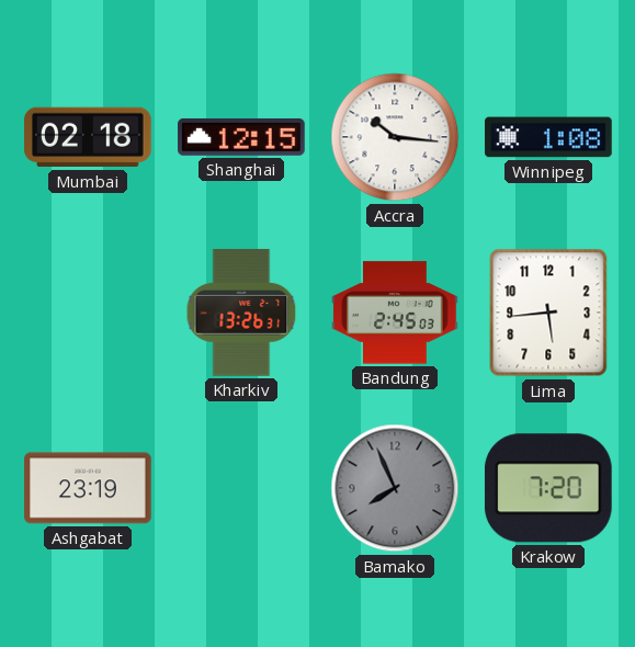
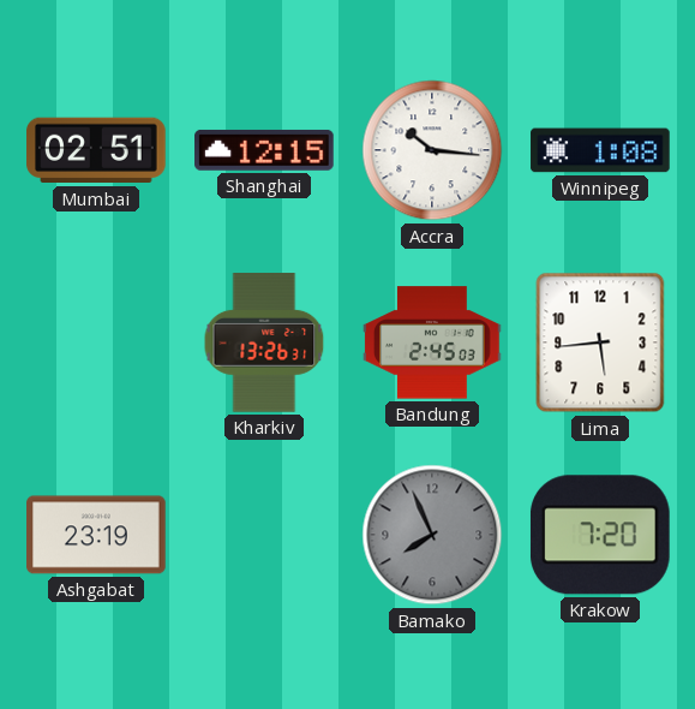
Mumbai: 02:18 -> 02:51
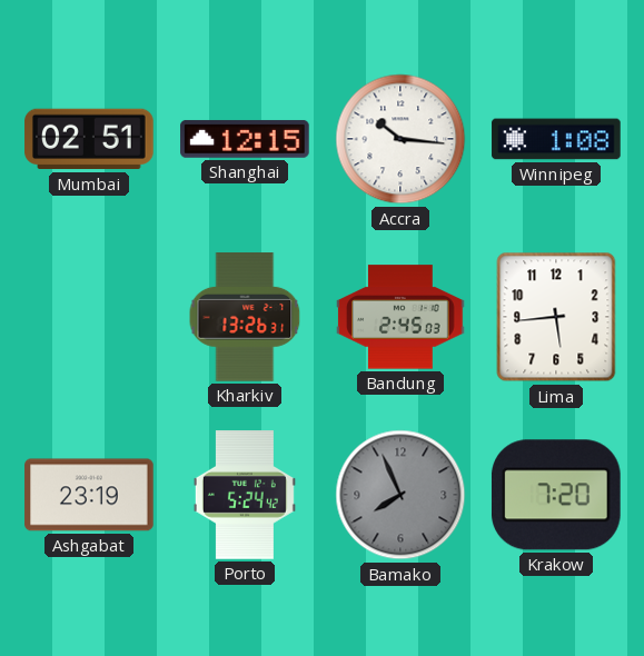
Porto: none -> 5:24
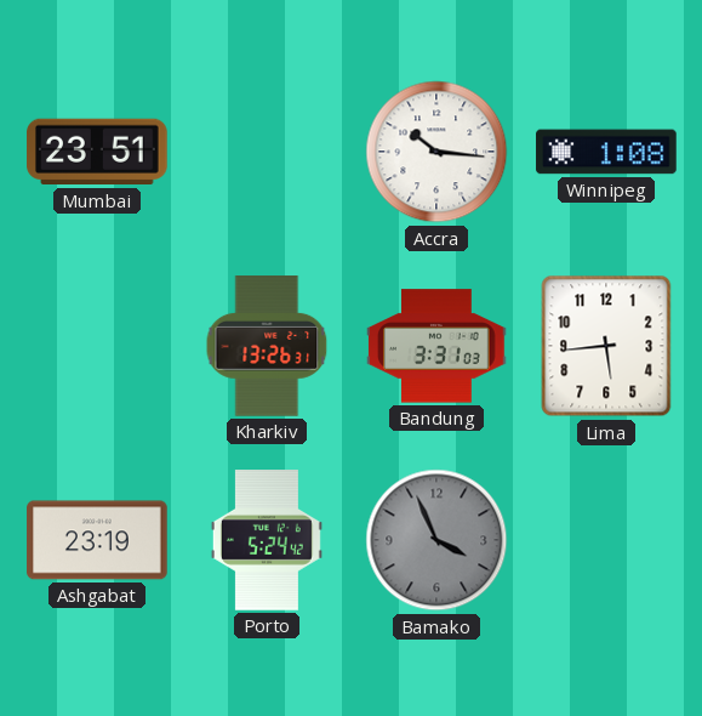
Mumbai: 02:51 -> 23:51
Shanghai: 12:15 -> none
Bandung: 2:45 -> 3:31
Bamako: 7:56 -> 3:56
Krakow: 7:20 -> none
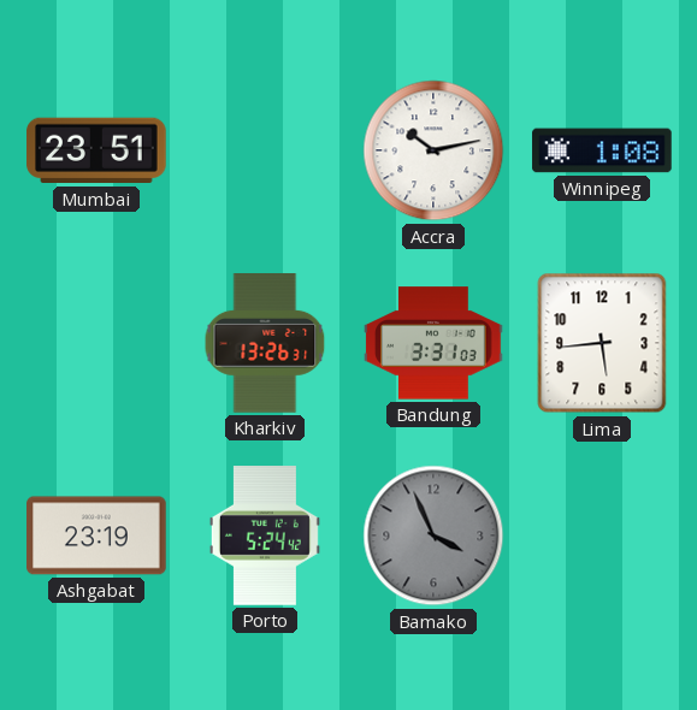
Accra: 10:16 -> 10:13
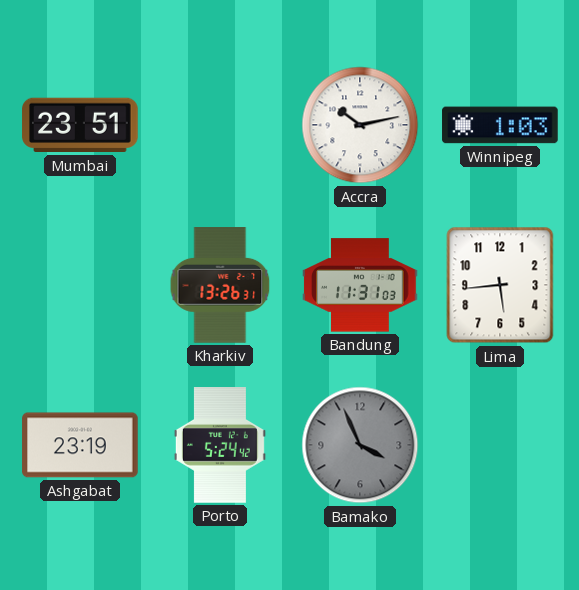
Winnipeg: 1:08 -> 1:03
Bandung: 3:31 -> 11:31
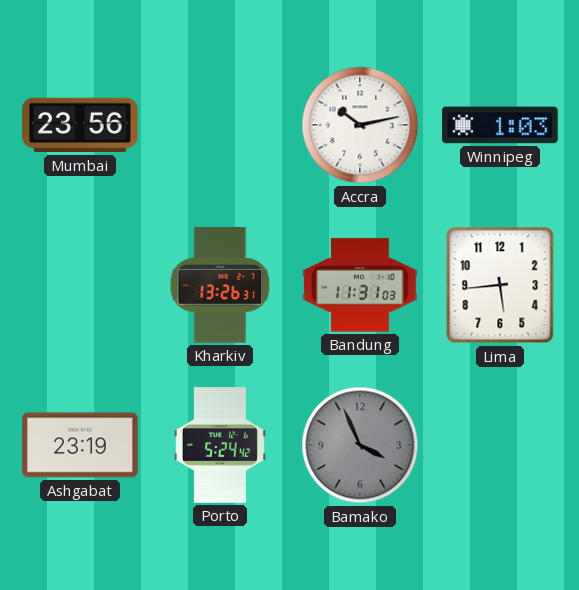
Mumbai: 23:51 -> 23:56
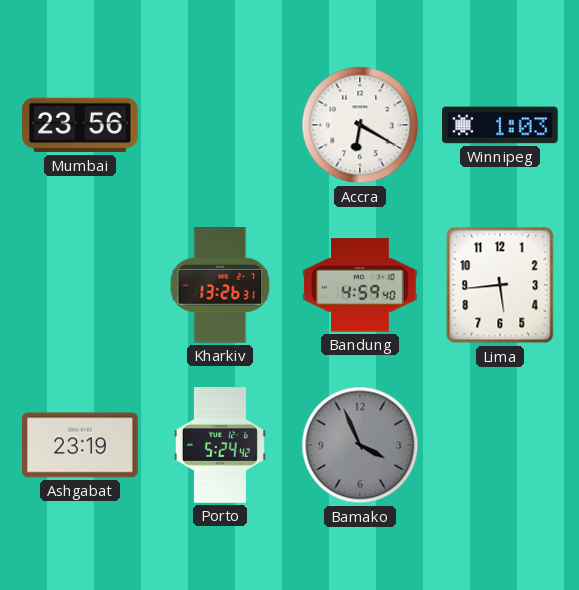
Accra: 10:13 -> 6:20
Bandung: 11:31 -> 4:59
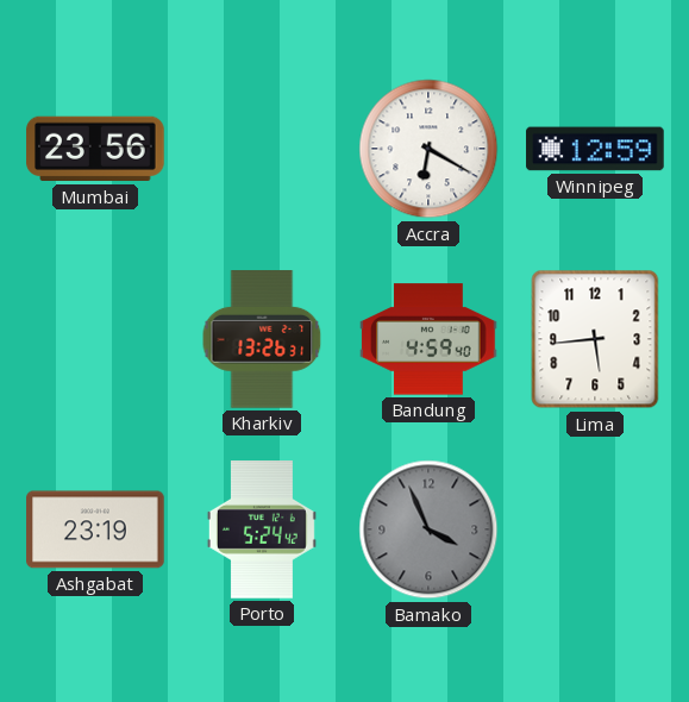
Winnipeg: 1:03 -> 12:59
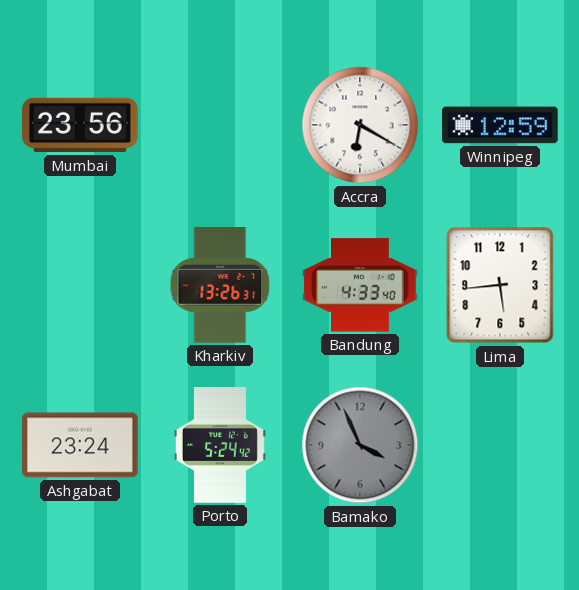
Bandung: 4:59 -> 4:33
Ashgabat: 23:19 -> 23:24
